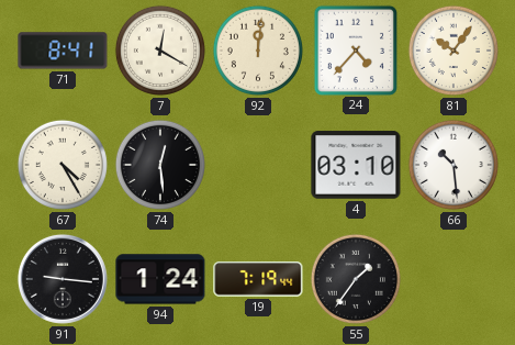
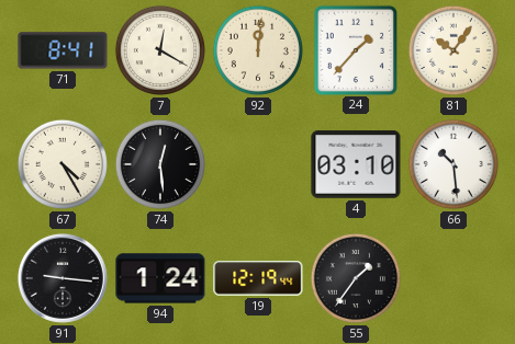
24: 4:37 -> 1:37
19: 7:19 -> 12:19
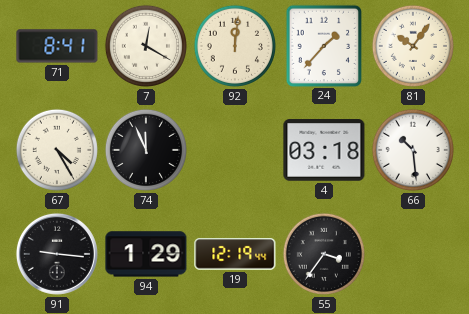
74: 12:29 -> 11:56
4: 03:10 -> 03:18
94: 1:24 -> 1:29
55: 1:36 -> 3:36
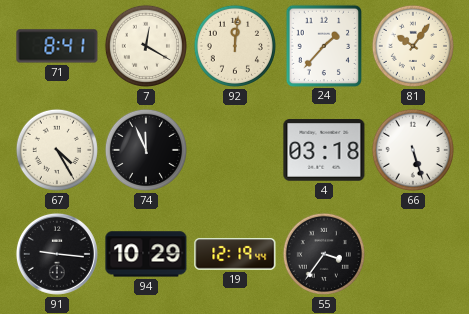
66: 10:29 -> 5:27
94: 1:29 -> 10:29
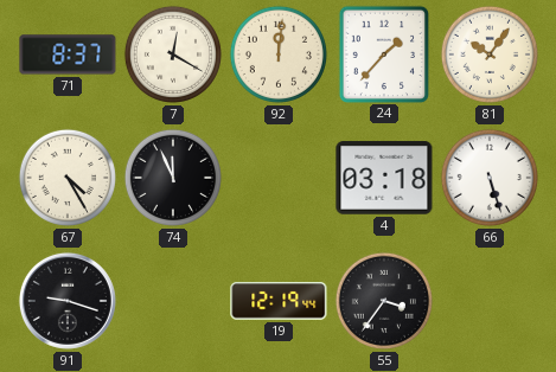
71: 8:41 -> 8:37
91: 9:16 -> 9:18
94: 10:29 -> none
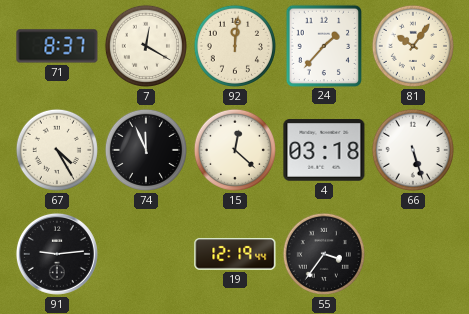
15: none -> 12:22
91: 9:18 -> 9:14
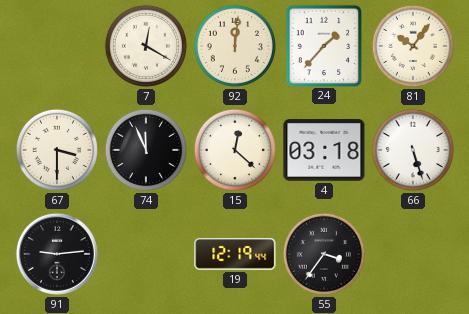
71: 8:37 -> none
67: 4:25 -> 3:30
